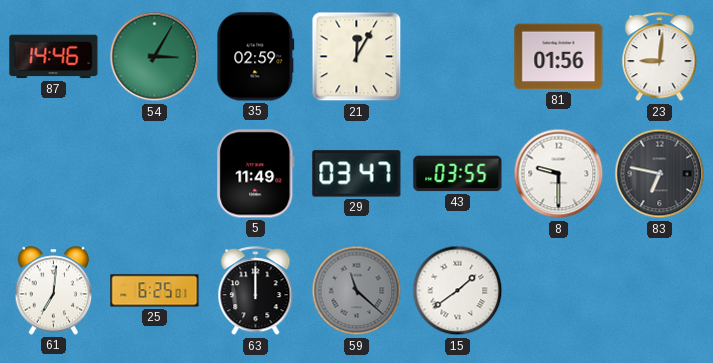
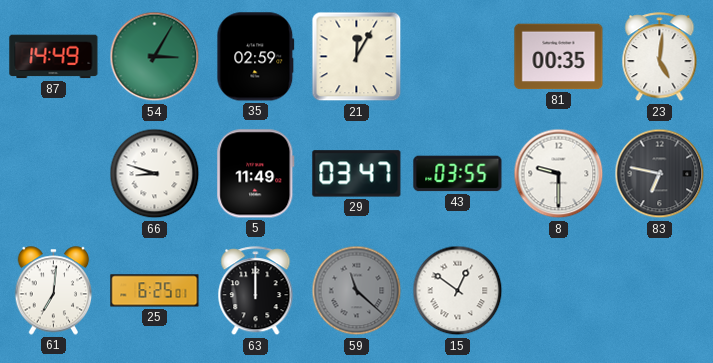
87: 14:46 -> 14:49
81: 01:56 -> 00:35
23: 9:01 -> 5:01
66: none -> 8:48
15: 1:39 -> 12:51
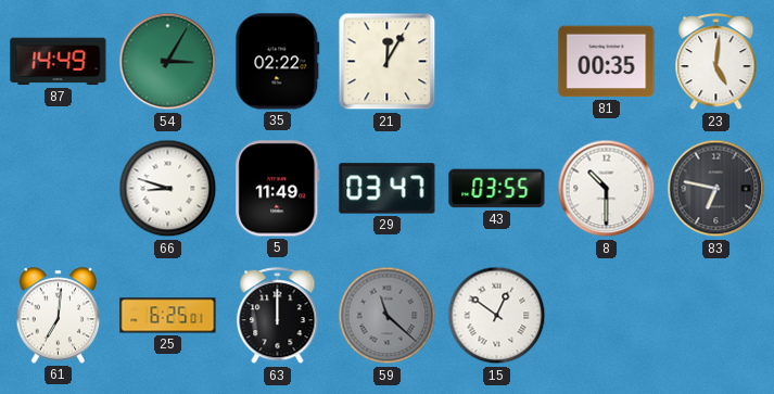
35: 02:59 -> 02:22
8: 9:30 -> 10:30
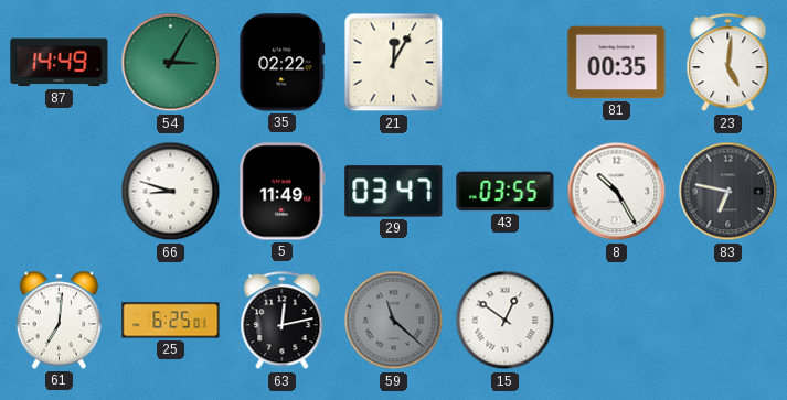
8: 10:30 -> 10:25
63: 12:00 -> 12:13
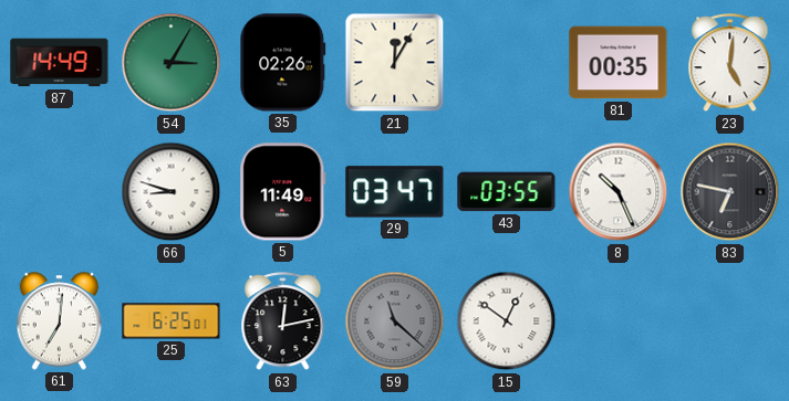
35: 02:22 -> 02:26
8: 10:25 -> 10:26
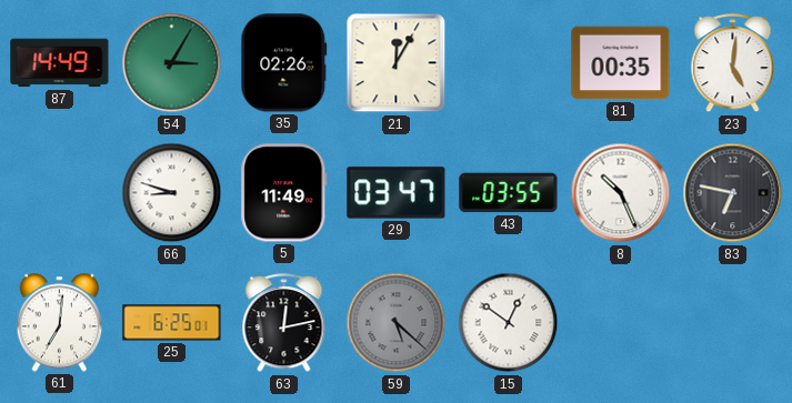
59: 11:22 -> 5:22
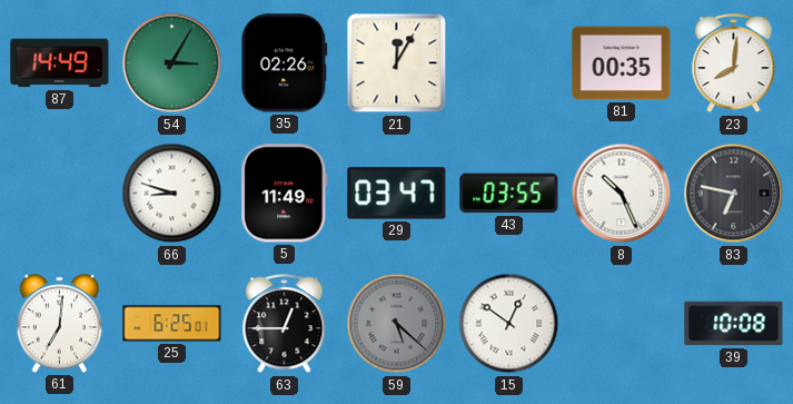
23: 5:01 -> 8:01
63: 12:13 -> 12:45
39: none -> 10:08
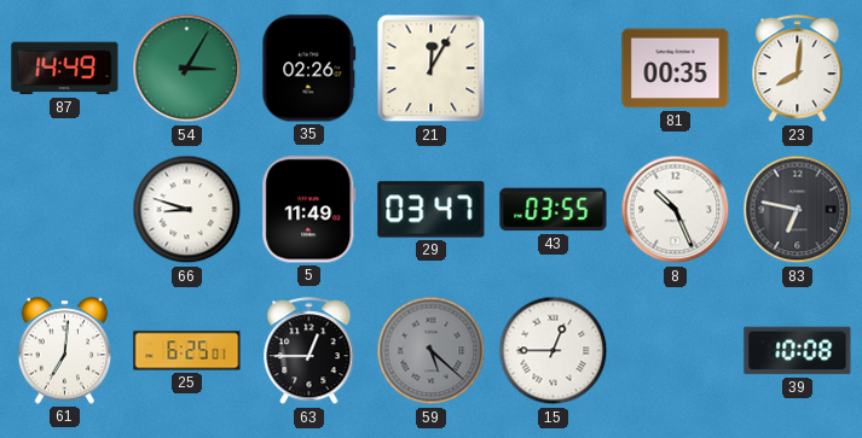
15: 12:51 -> 12:45
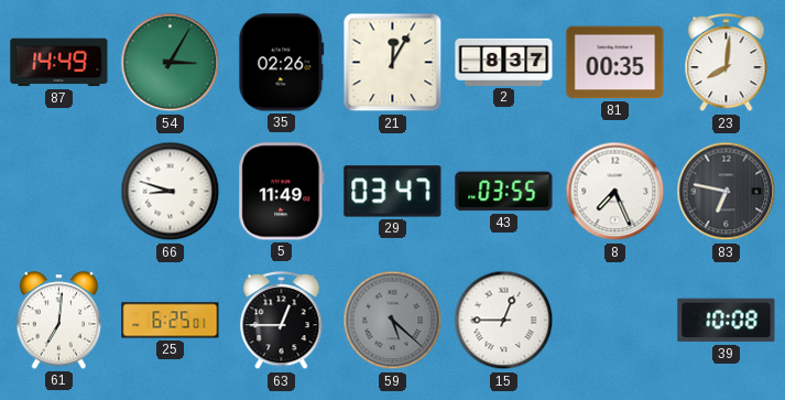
2: none -> 8:37
8: 10:26 -> 7:26
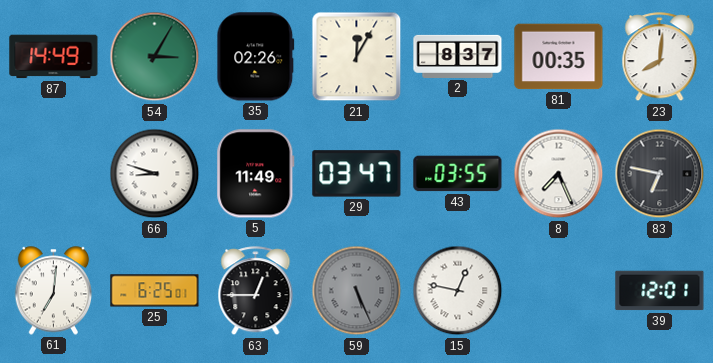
59: 5:22 -> 5:26
15: 12:45 -> 12:47
39: 10:08 -> 12:01
